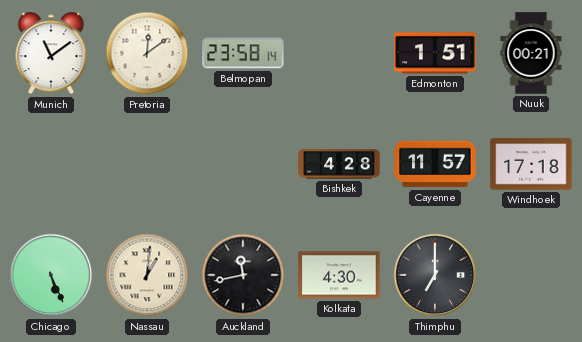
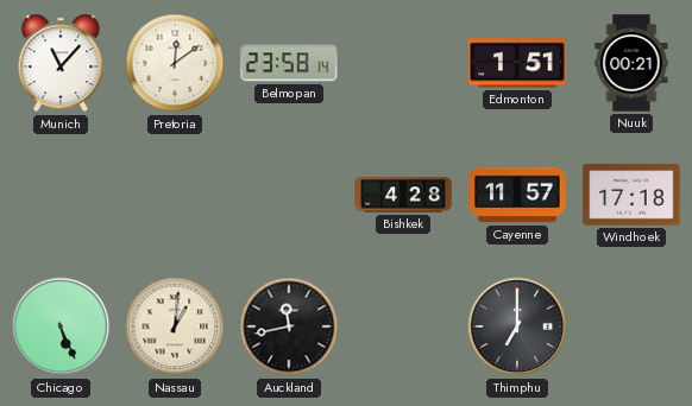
Munich: 11:09 -> 11:07
Kolkata: 4:30 -> none
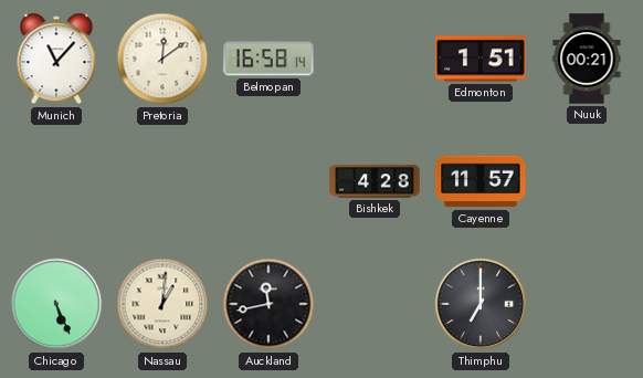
Belmopan: 23:58 -> 16:58
Windhoek: 17:18 -> none
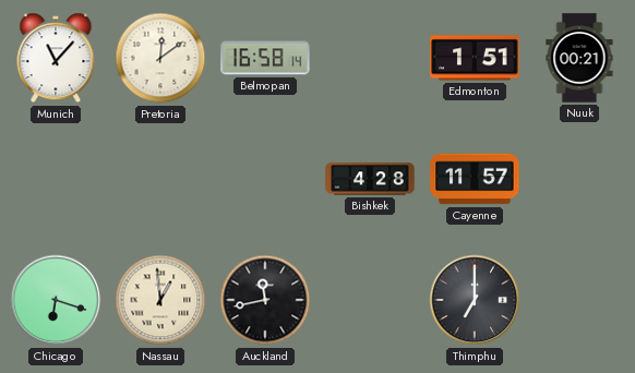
Chicago: 5:26 -> 6:18
Nassau: 1:01 -> 12:59
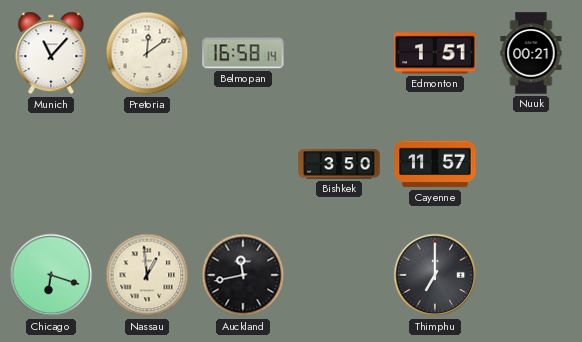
Bishkek: 4:28 -> 3:50
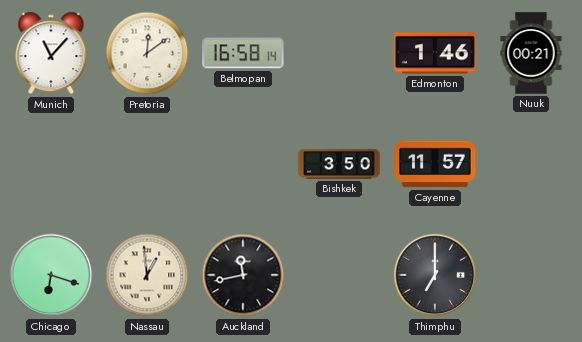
Edmonton: 1:51 -> 1:46
